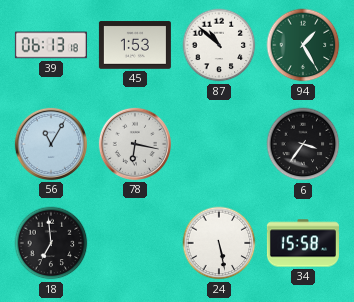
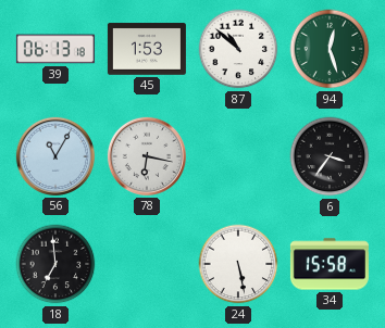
94: 1:25 -> 12:27
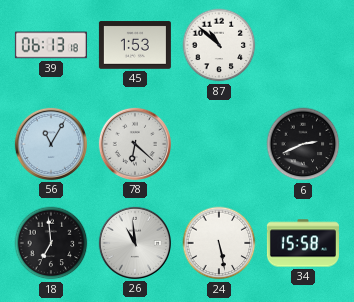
94: 12:27 -> none
78: 6:17 -> 6:22
6: 3:36 -> 2:41
26: none -> 10:59
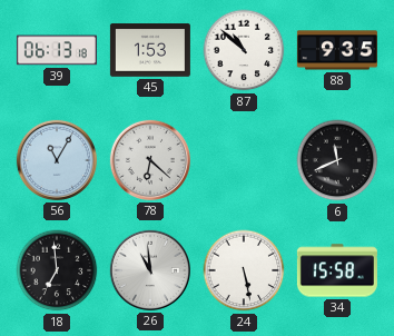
88: none -> 9:35
6: 2:41 -> 11:41
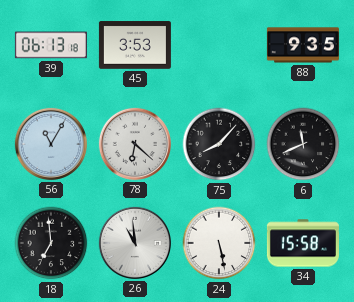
45: 1:53 -> 3:53
87: 10:52 -> none
75: none -> 8:07
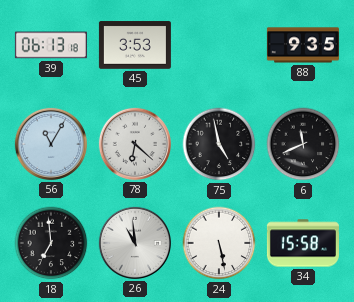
75: 8:07 -> 4:58
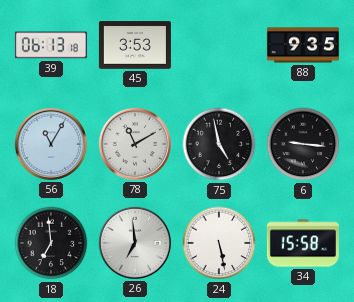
78: 6:22 -> 11:10
6: 11:41 -> 9:16
26: 10:59 -> 6:59
